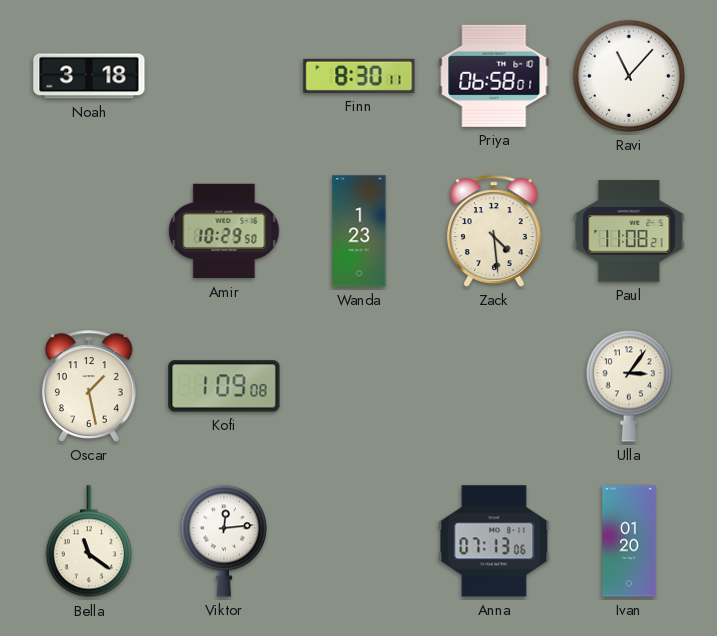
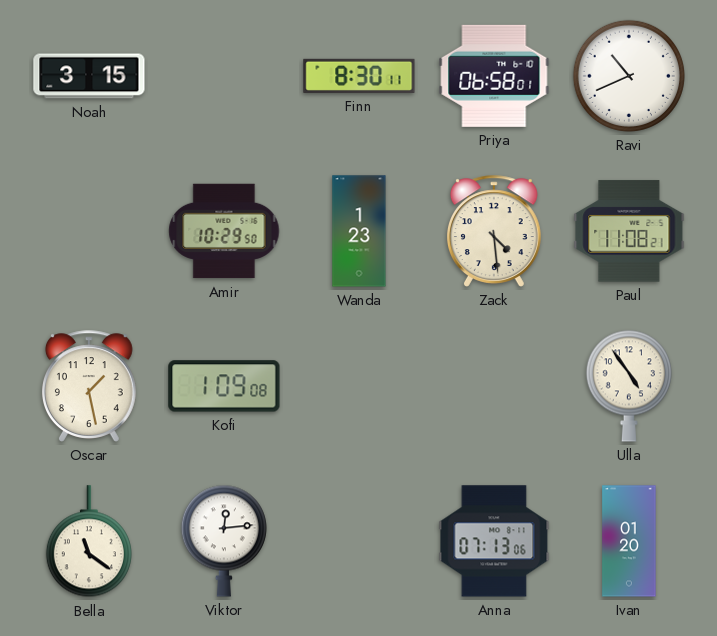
Noah: 3:18 -> 3:15
Ravi: 11:07 -> 10:41
Ulla: 3:06 -> 4:54
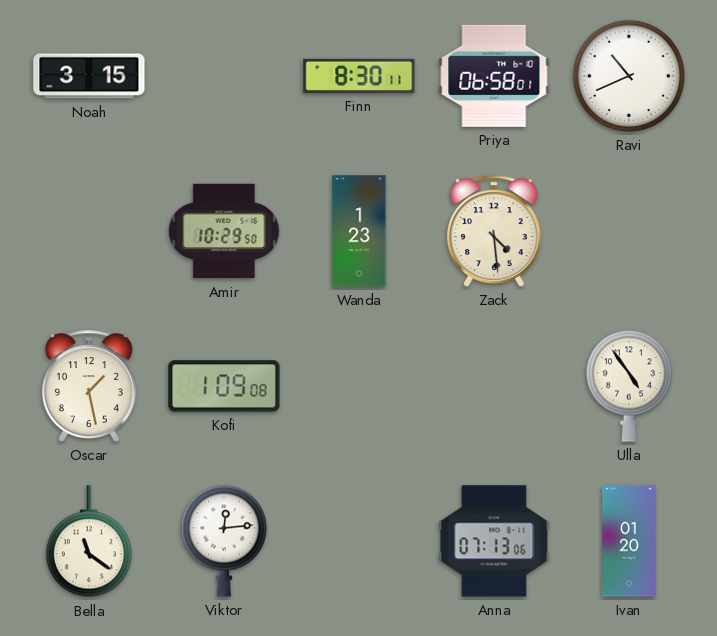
Paul: 11:08 -> none
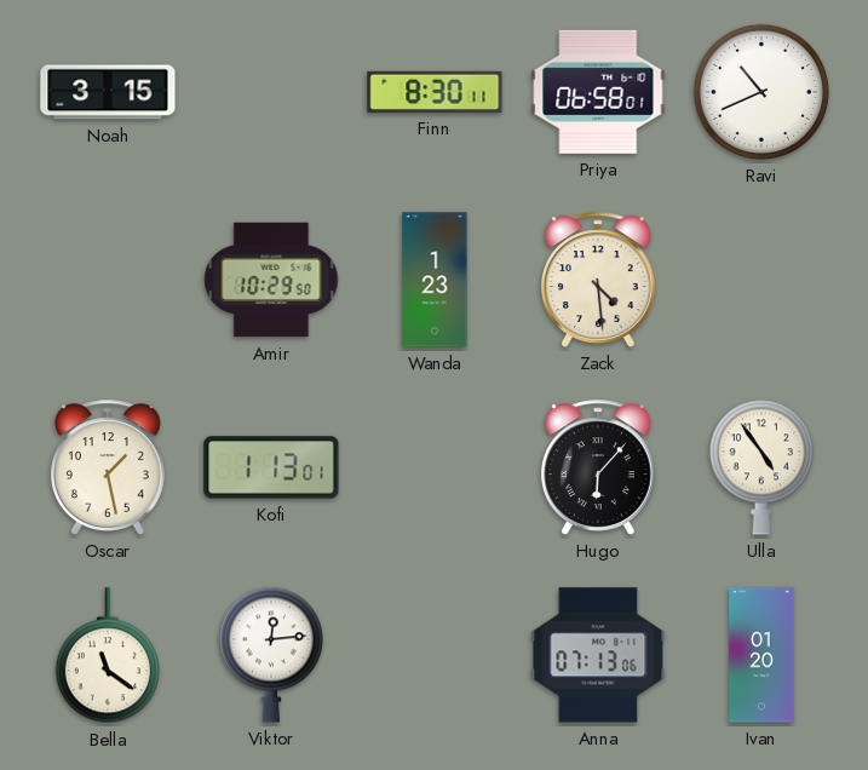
Kofi: 1:09 -> 1:13
Hugo: none -> 6:07
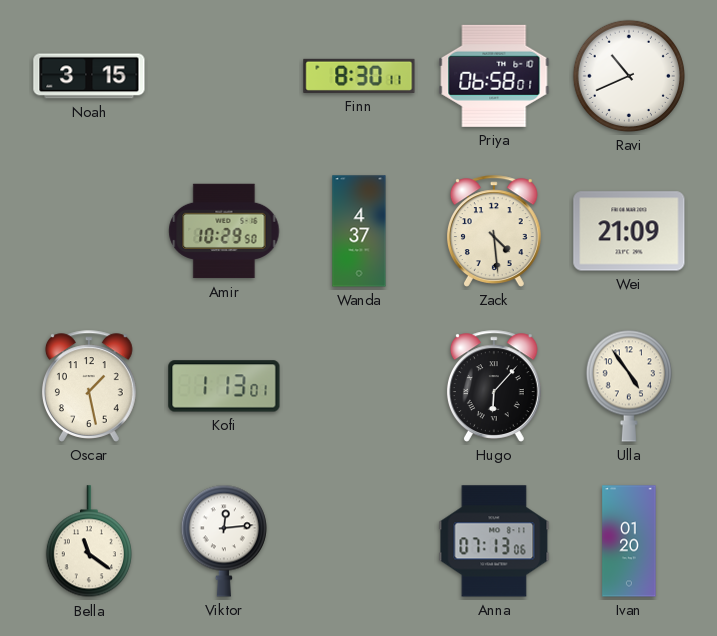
Wanda: 1:23 -> 4:37
Wei: none -> 21:09
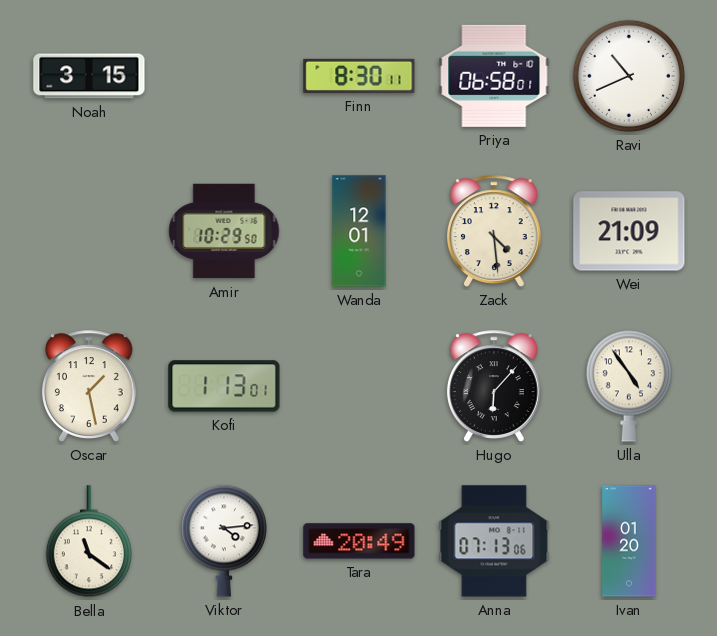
Wanda: 4:37 -> 12:01
Viktor: 12:14 -> 4:14
Tara: none -> 20:49
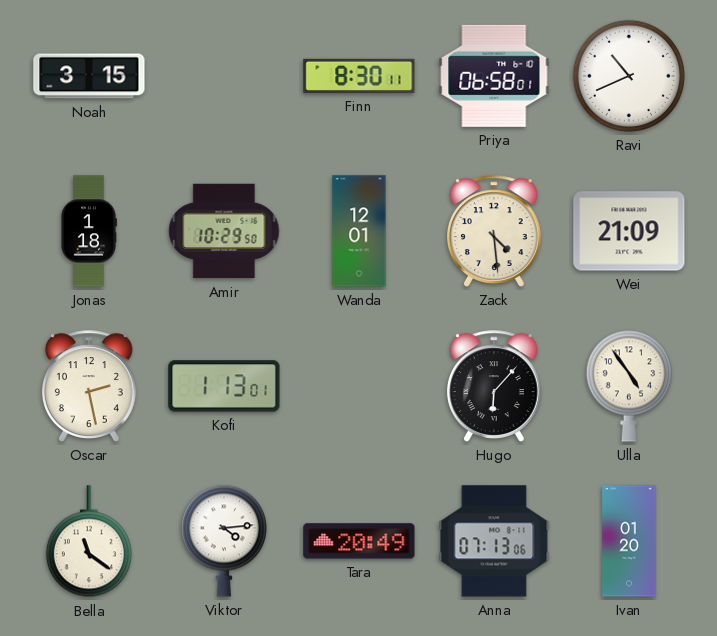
Jonas: none -> 1:18
Oscar: 1:28 -> 2:28
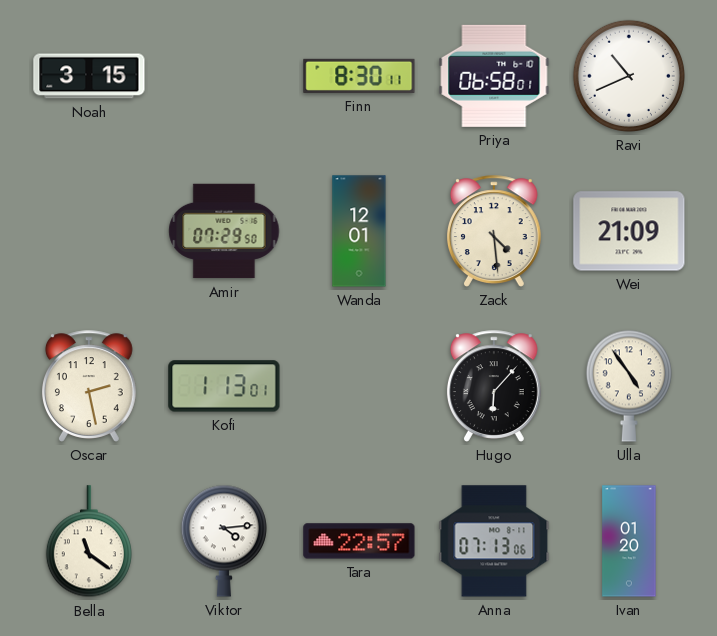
Jonas: 1:18 -> none
Amir: 10:29 -> 07:29
Tara: 20:49 -> 22:57
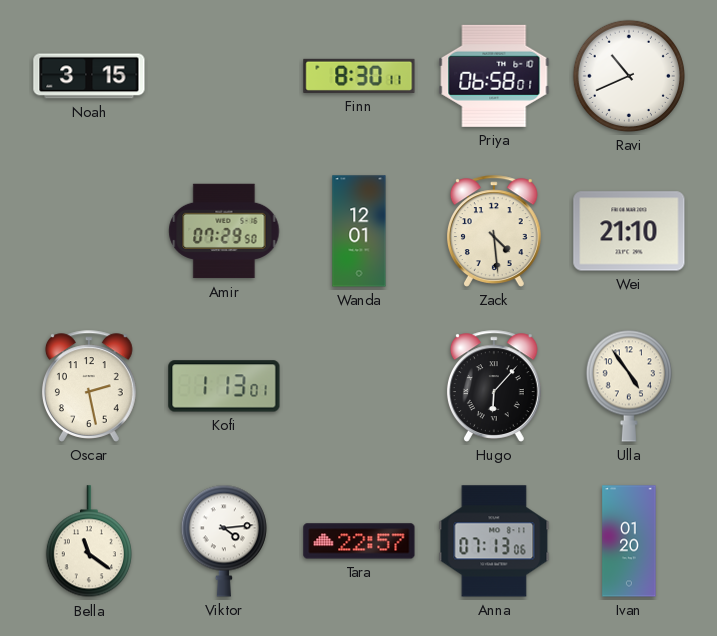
Wei: 21:09 -> 21:10
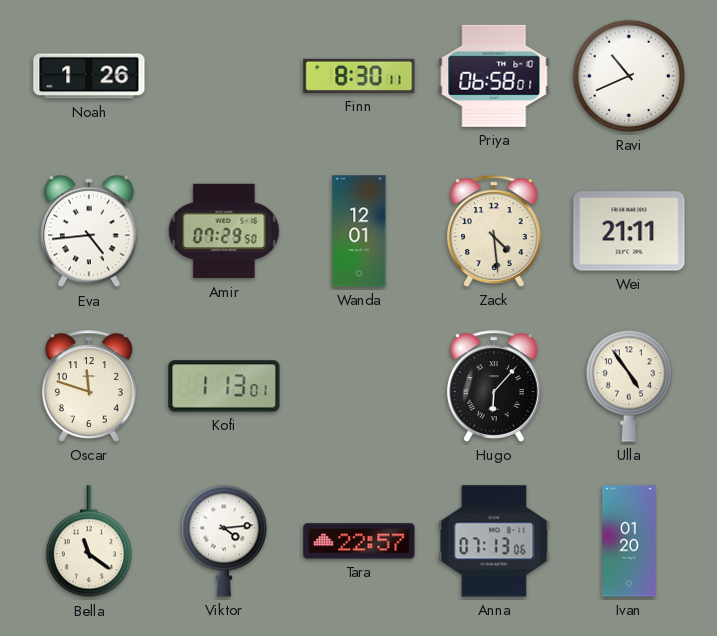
Noah: 3:15 -> 1:26
Eva: none -> 4:44
Wei: 21:10 -> 21:11
Oscar: 2:28 -> 11:48
